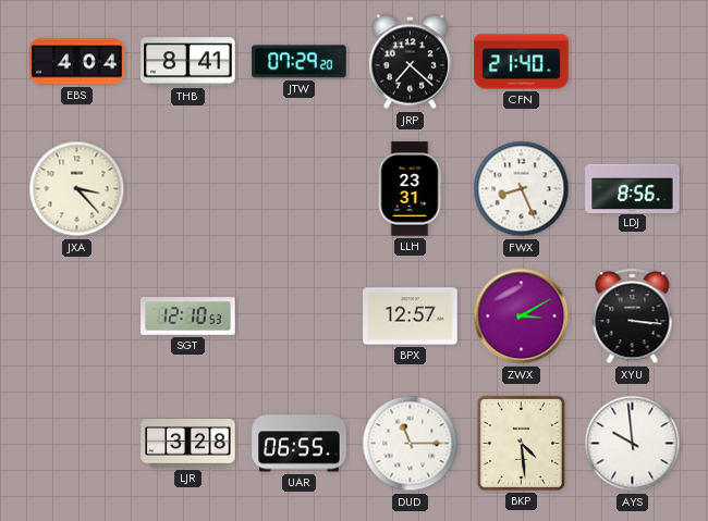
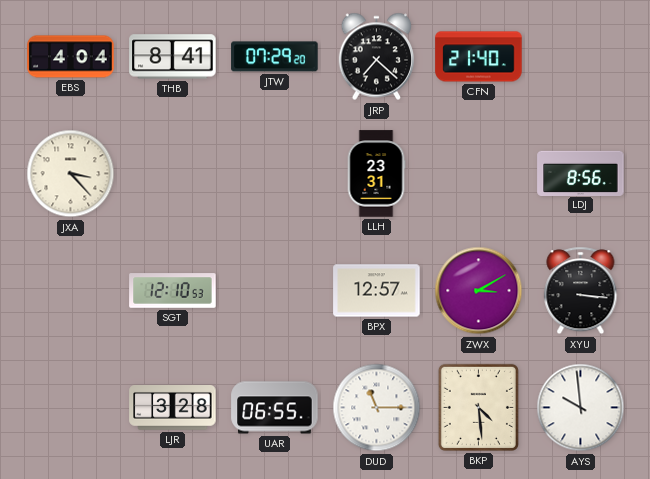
FWX: 8:26 -> none
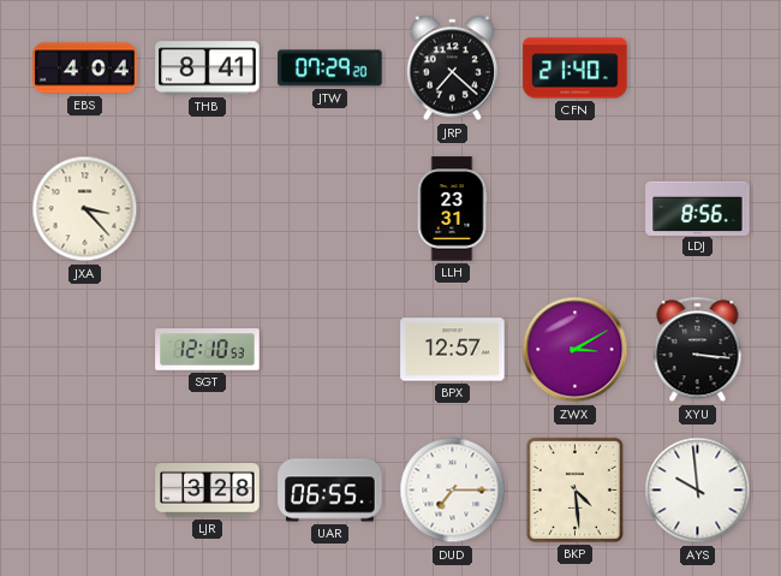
DUD: 11:15 -> 7:15
